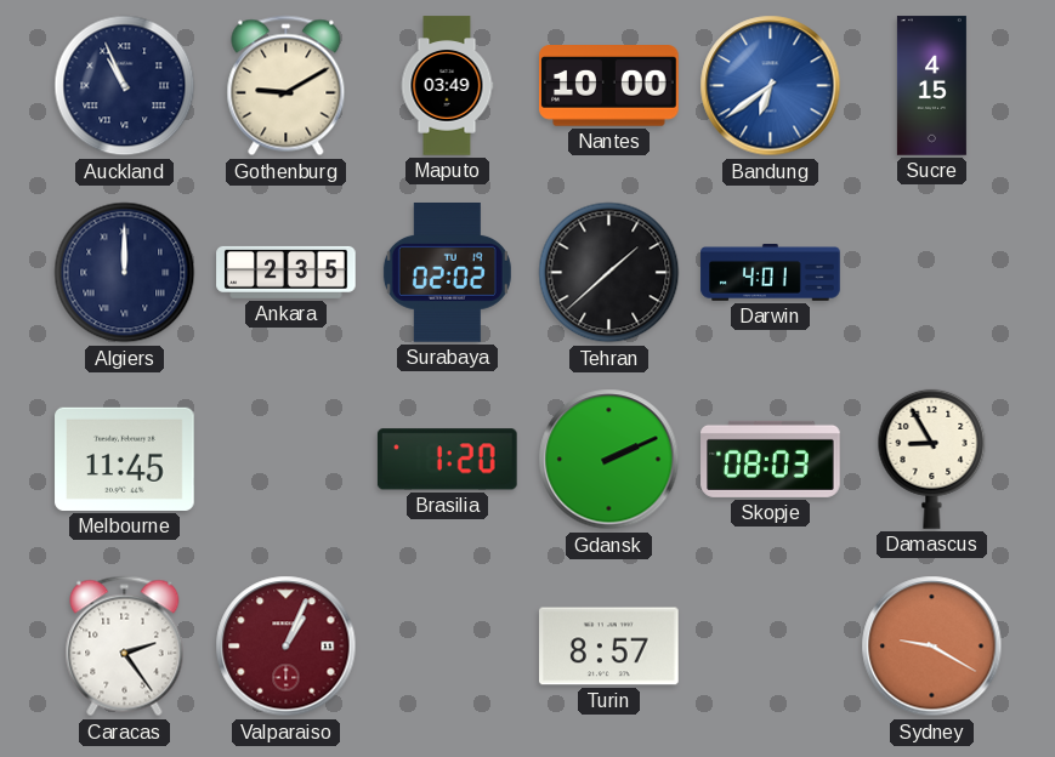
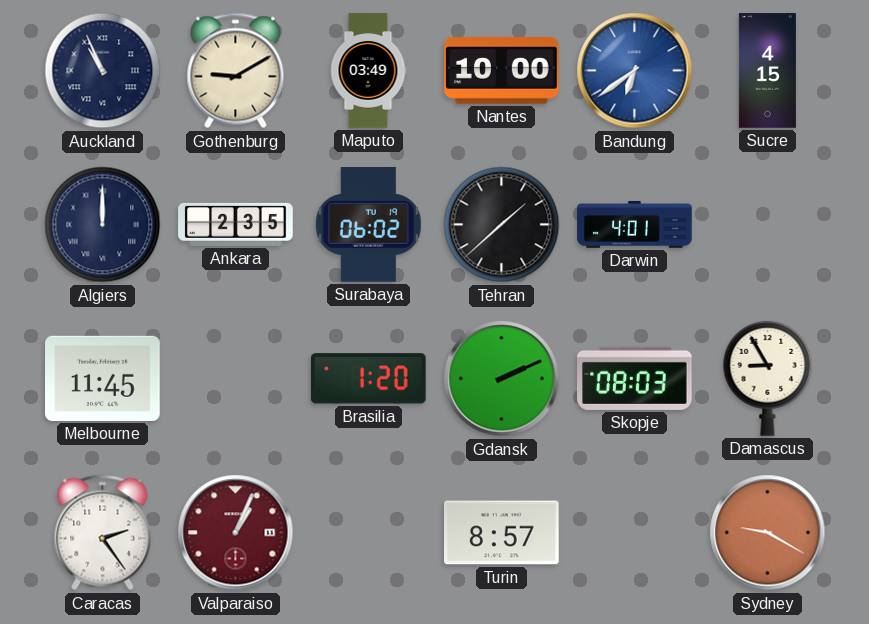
Surabaya: 02:02 -> 06:02
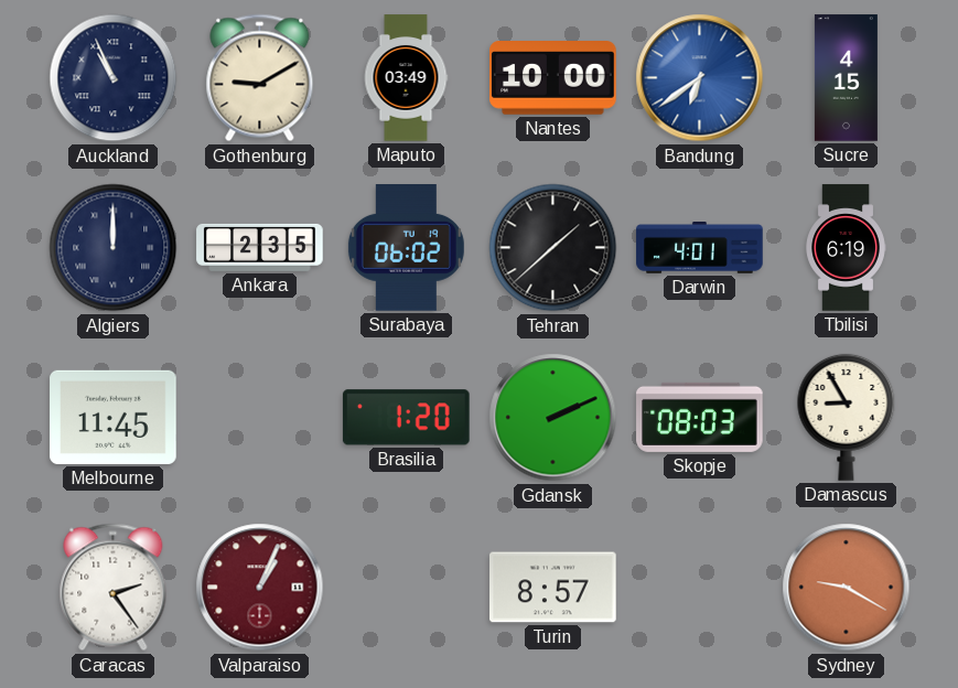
Tbilisi: none -> 6:19
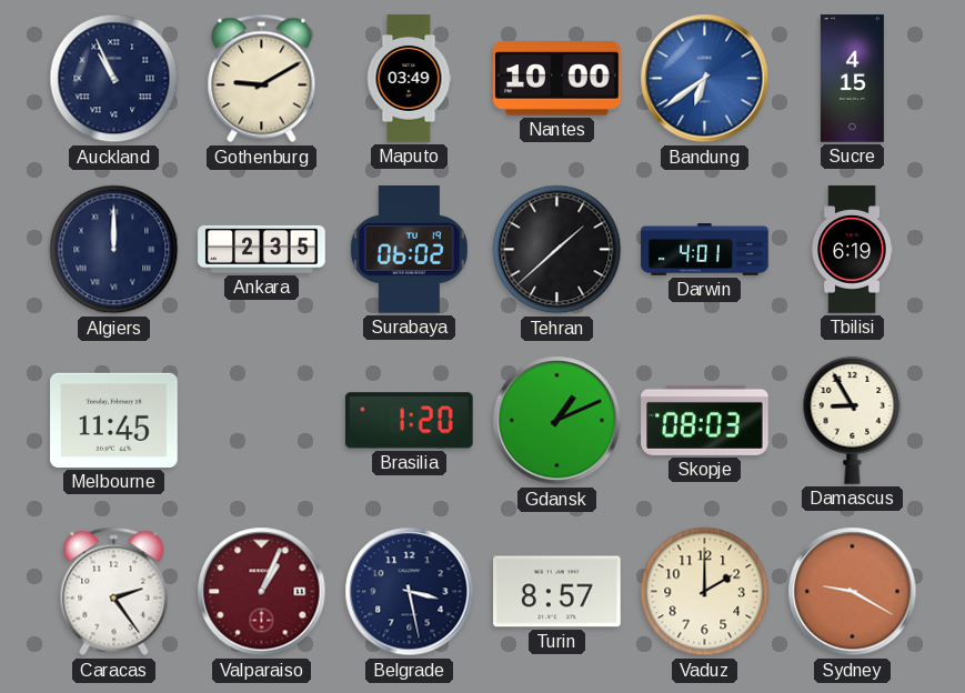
Gdansk: 2:11 -> 1:11
Belgrade: none -> 3:28
Vaduz: none -> 2:00
